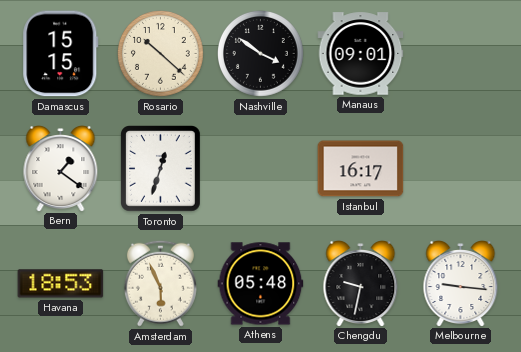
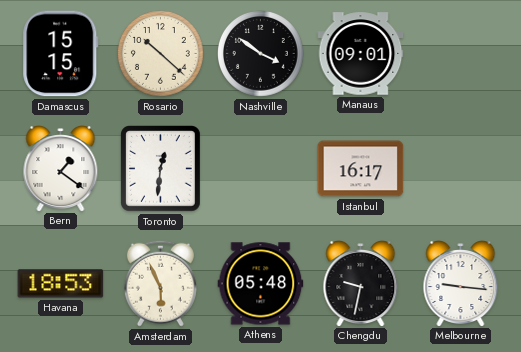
Toronto: 12:33 -> 12:31
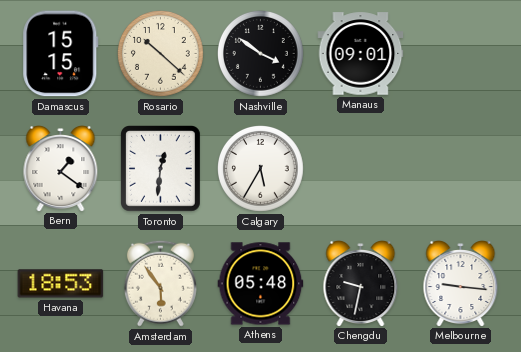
Calgary: none -> 5:35
Istanbul: 16:17 -> none
Amsterdam: 5:56 -> 5:54
